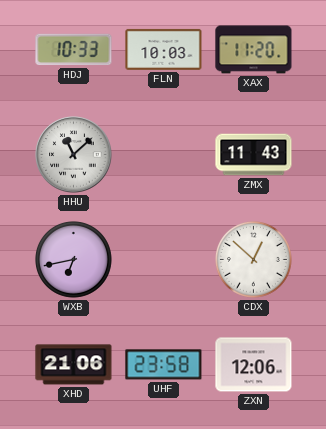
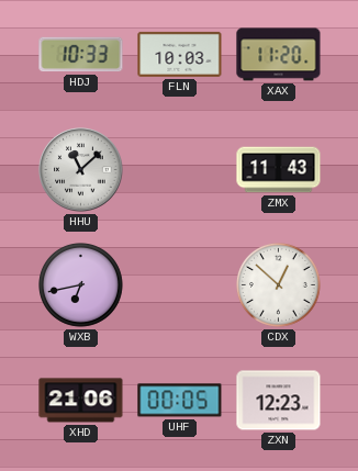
UHF: 23:58 -> 00:05
ZXN: 12:06 -> 12:23
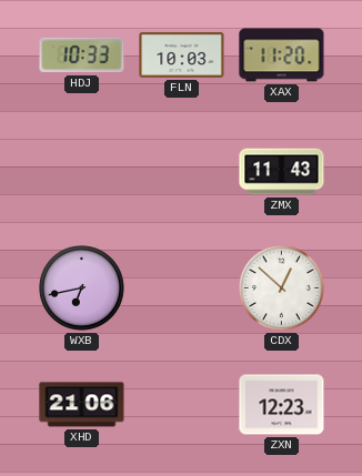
HHU: 11:08 -> none
UHF: 00:05 -> none
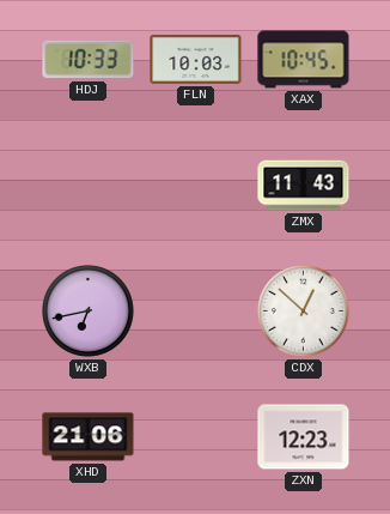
XAX: 11:20 -> 10:45
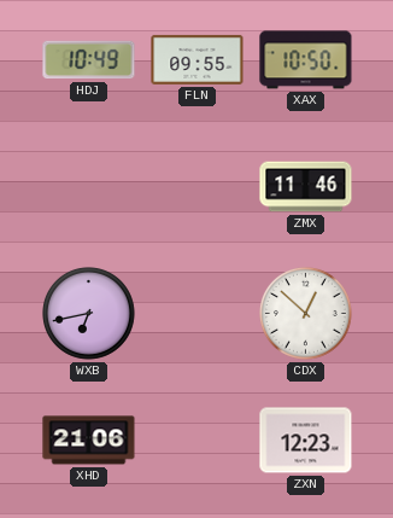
HDJ: 10:33 -> 10:49
FLN: 10:03 -> 09:55
XAX: 10:45 -> 10:50
ZMX: 11:43 -> 11:46
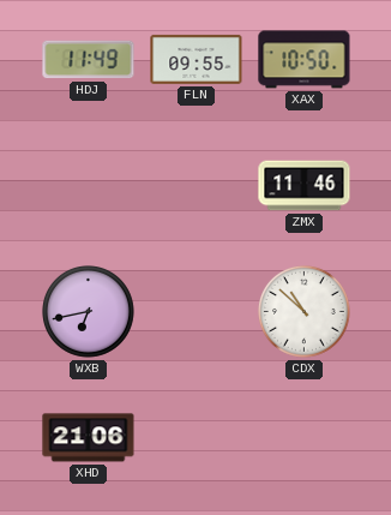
HDJ: 10:49 -> 11:49
CDX: 12:52 -> 10:52
ZXN: 12:23 -> none
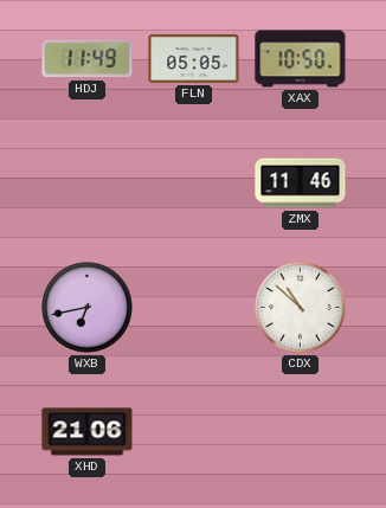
FLN: 09:55 -> 05:05
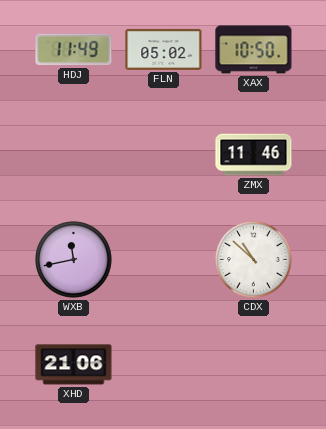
FLN: 05:05 -> 05:02
WXB: 6:43 -> 11:43
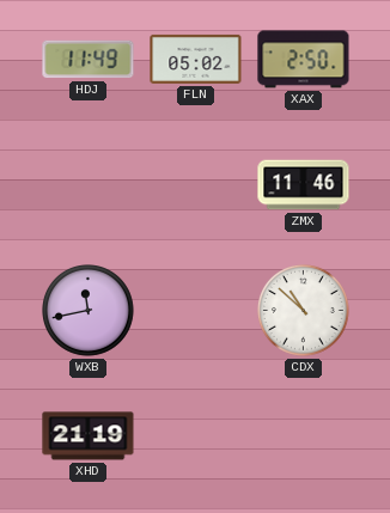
XAX: 10:50 -> 2:50
XHD: 21:06 -> 21:19
